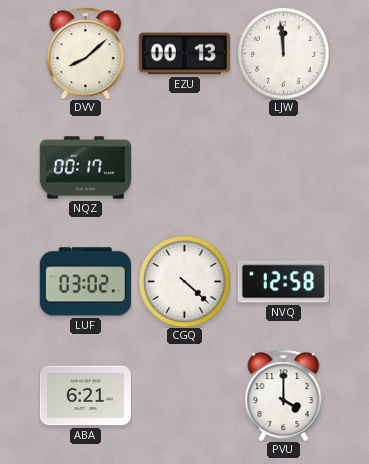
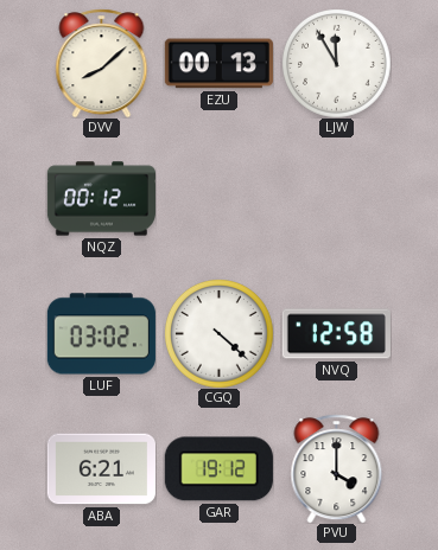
LJW: 11:59 -> 11:55
NQZ: 00:17 -> 00:12
GAR: none -> 19:12
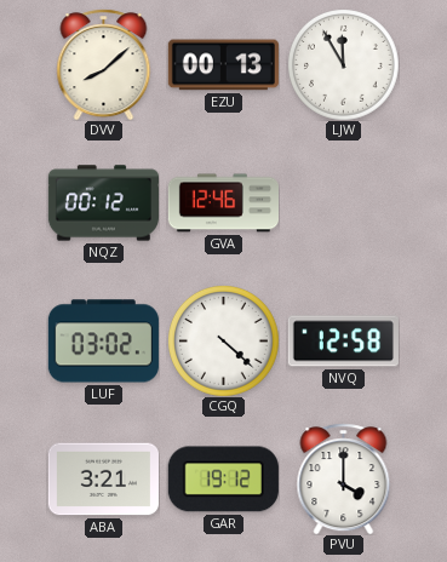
GVA: none -> 12:46
ABA: 6:21 -> 3:21
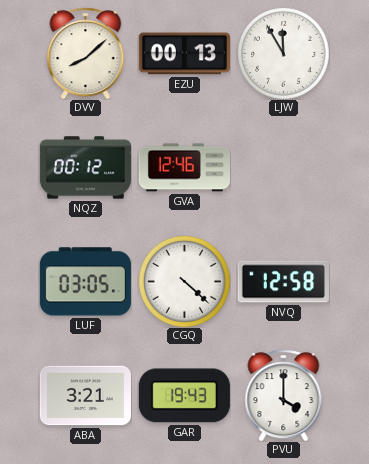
LUF: 03:02 -> 03:05
GAR: 19:12 -> 19:43
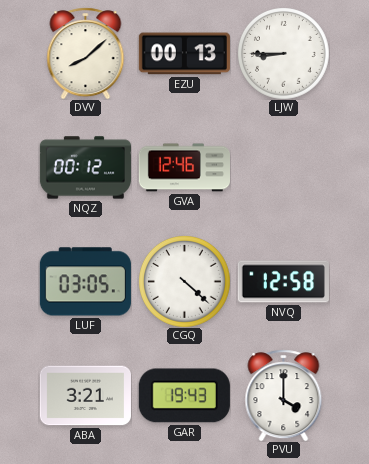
LJW: 11:55 -> 8:45
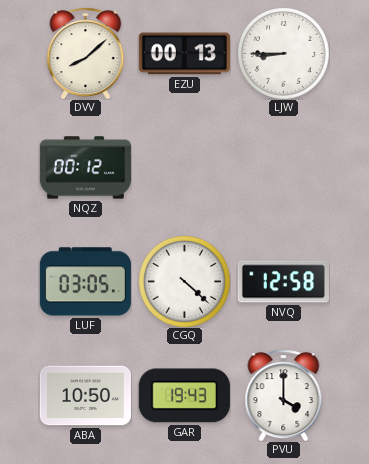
GVA: 12:46 -> none
ABA: 3:21 -> 10:50
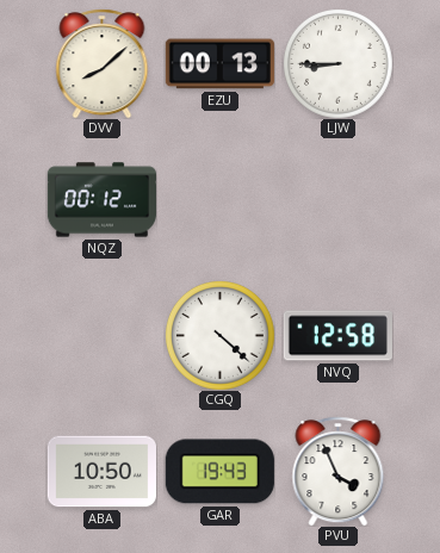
LUF: 03:05 -> none
PVU: 4:00 -> 3:56
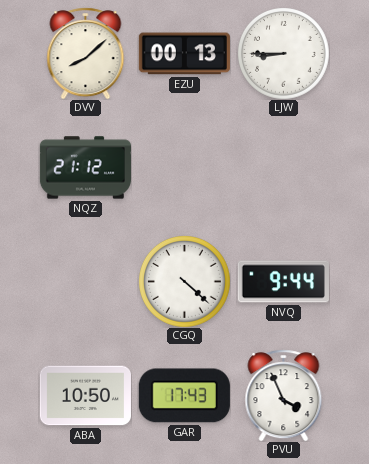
NQZ: 00:12 -> 21:12
NVQ: 12:58 -> 9:44
GAR: 19:43 -> 17:43
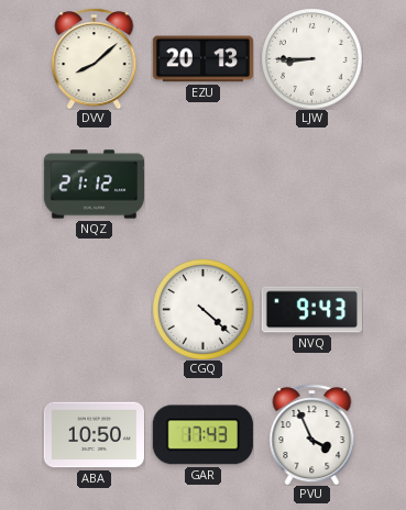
EZU: 00:13 -> 20:13
NVQ: 9:44 -> 9:43
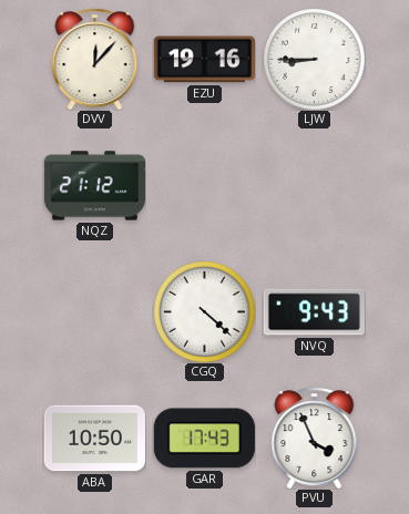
DVV: 8:08 -> 12:07
EZU: 20:13 -> 19:16
